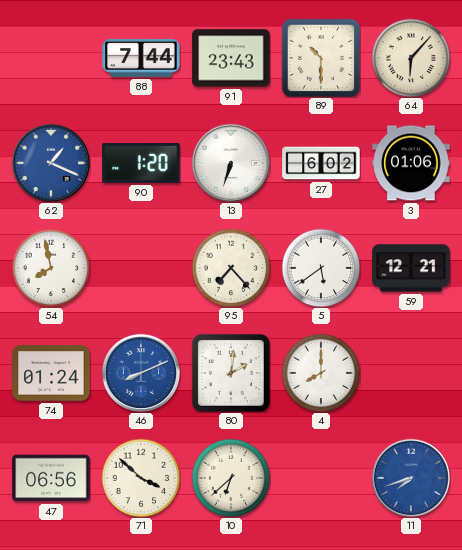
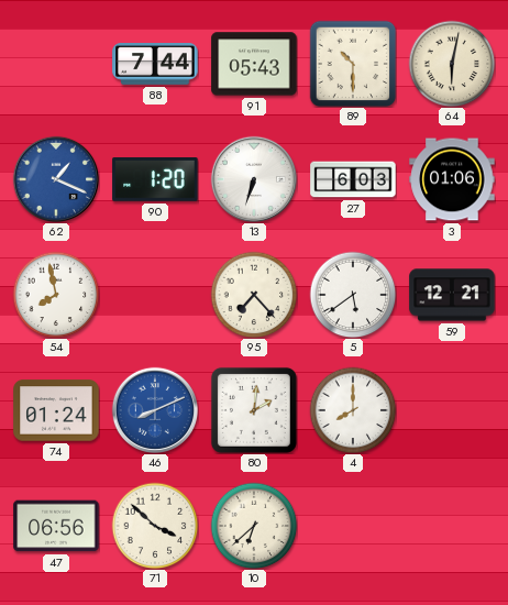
91: 23:43 -> 05:43
64: 6:07 -> 6:02
27: 6:02 -> 6:03
11: 7:42 -> none
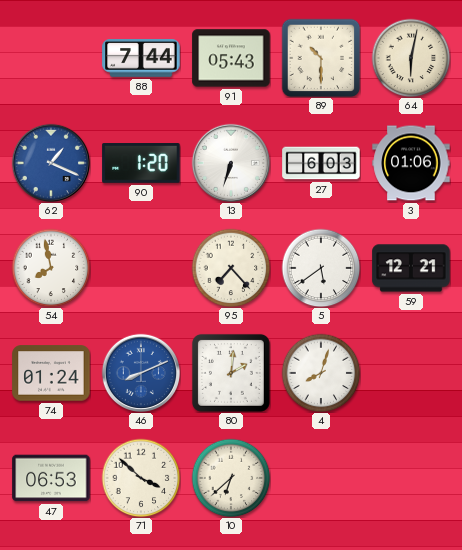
4: 8:00 -> 8:03
47: 06:56 -> 06:53
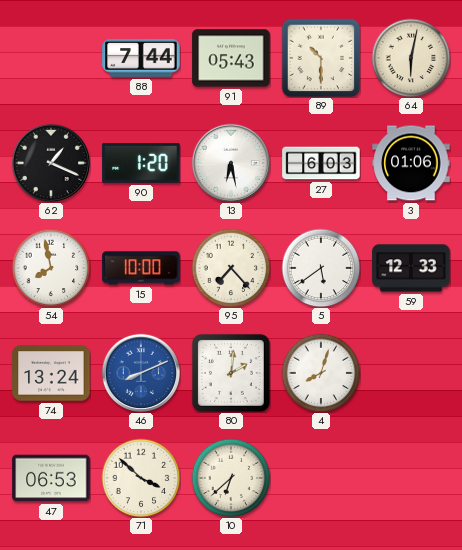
62 dial: blue -> black
13: 6:33 -> 6:28
15: none -> 10:00
59: 12:21 -> 12:33
74: 01:24 -> 13:24
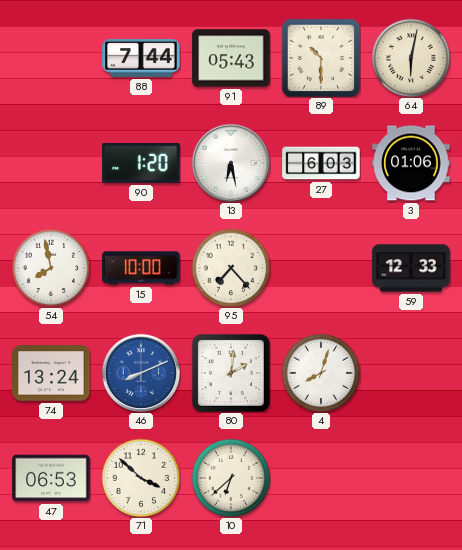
62: 1:19 -> none
5: 5:39 -> none
